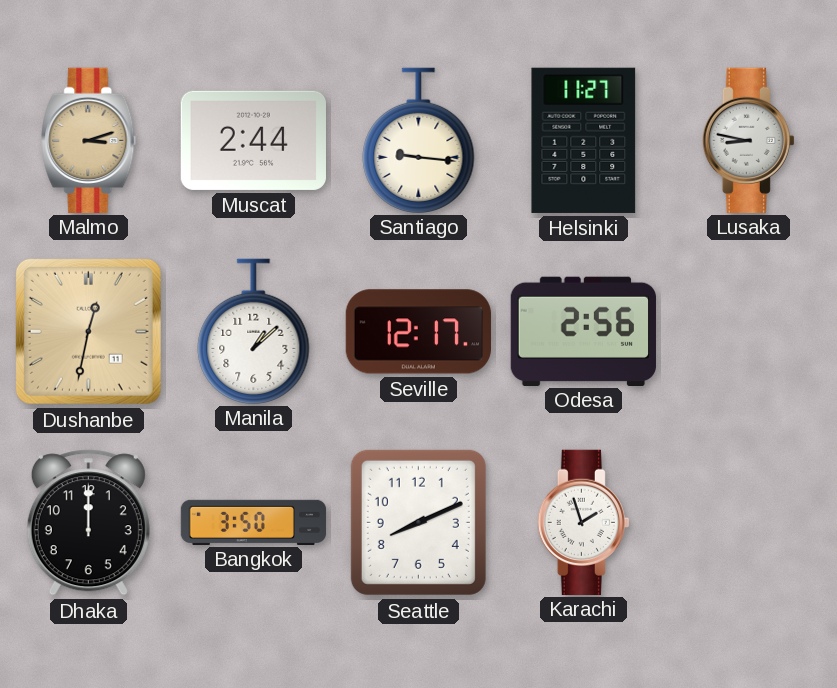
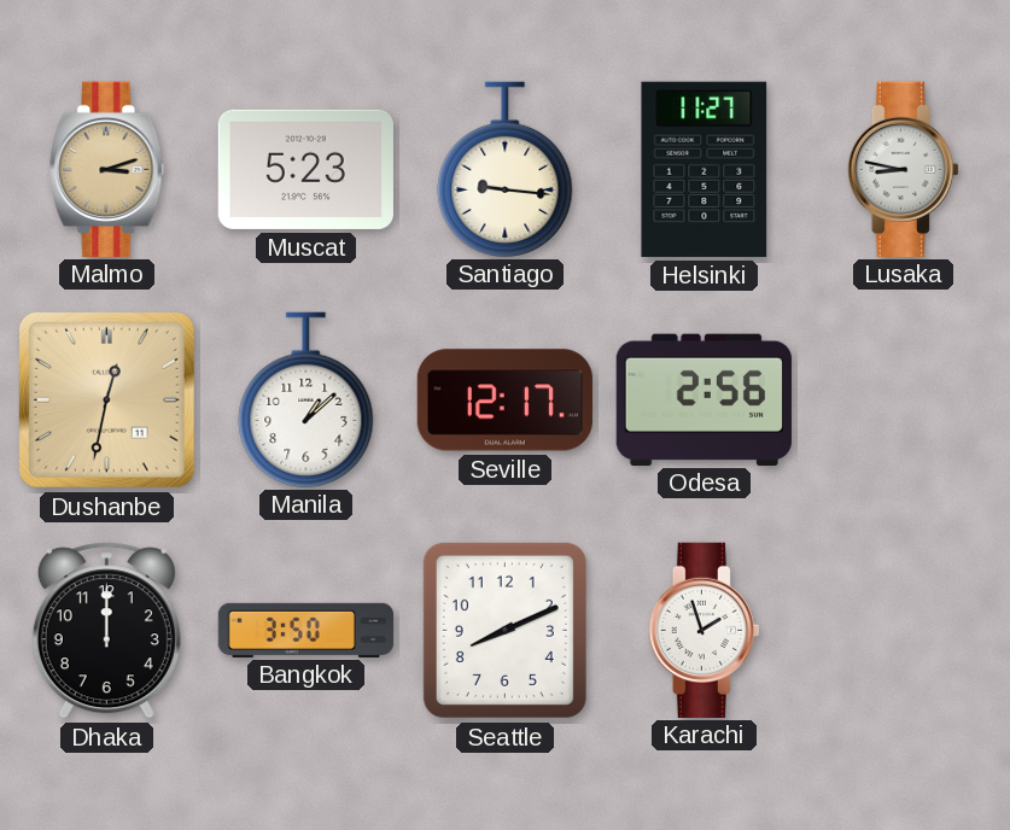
Muscat: 2:44 -> 5:23
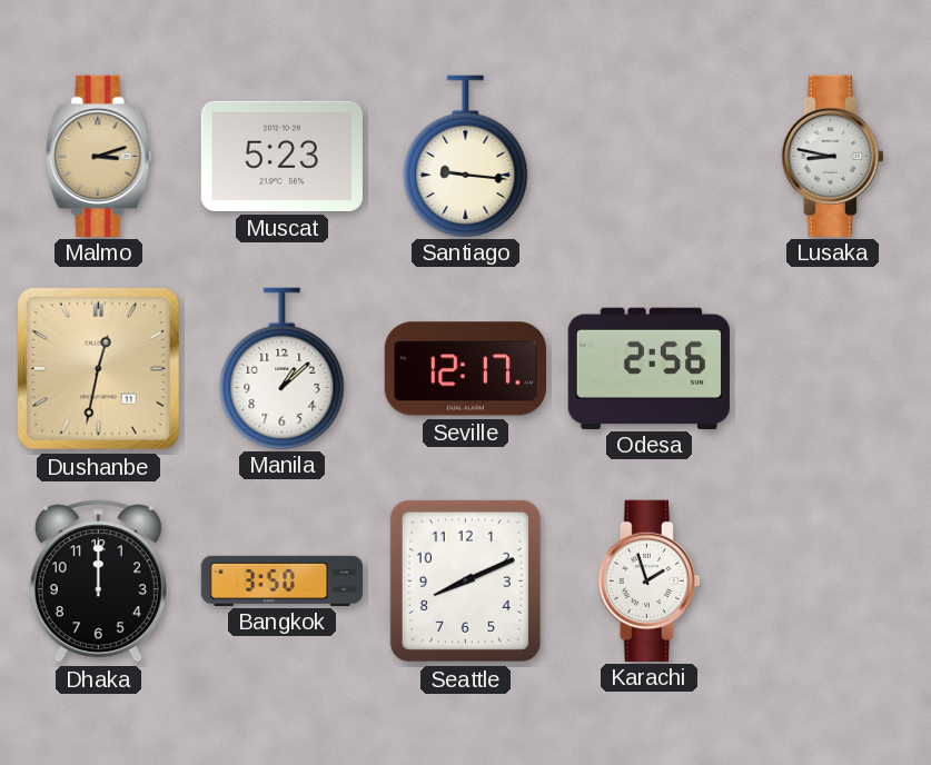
Helsinki: 11:27 -> none
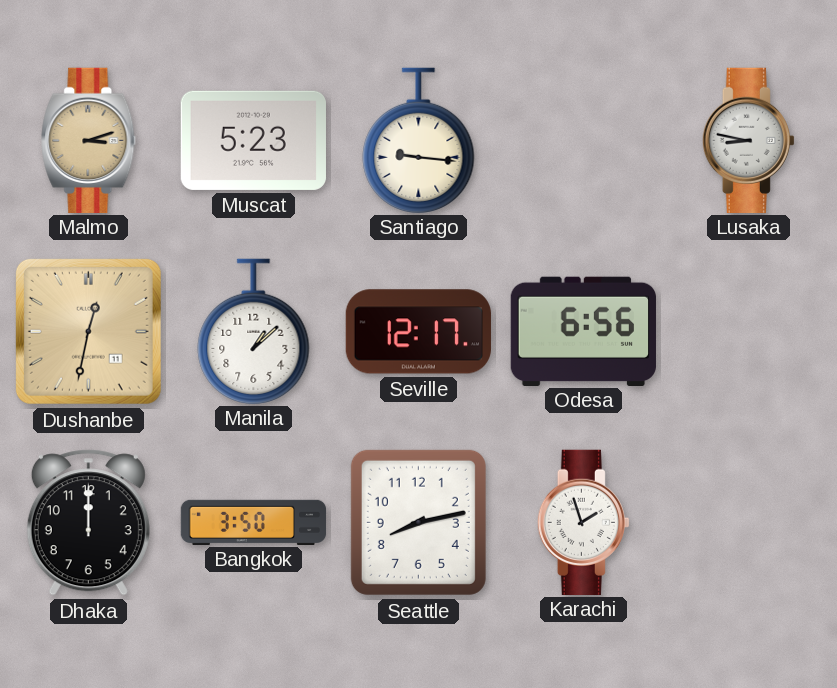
Odesa: 2:56 -> 6:56
Seattle: 8:11 -> 8:13
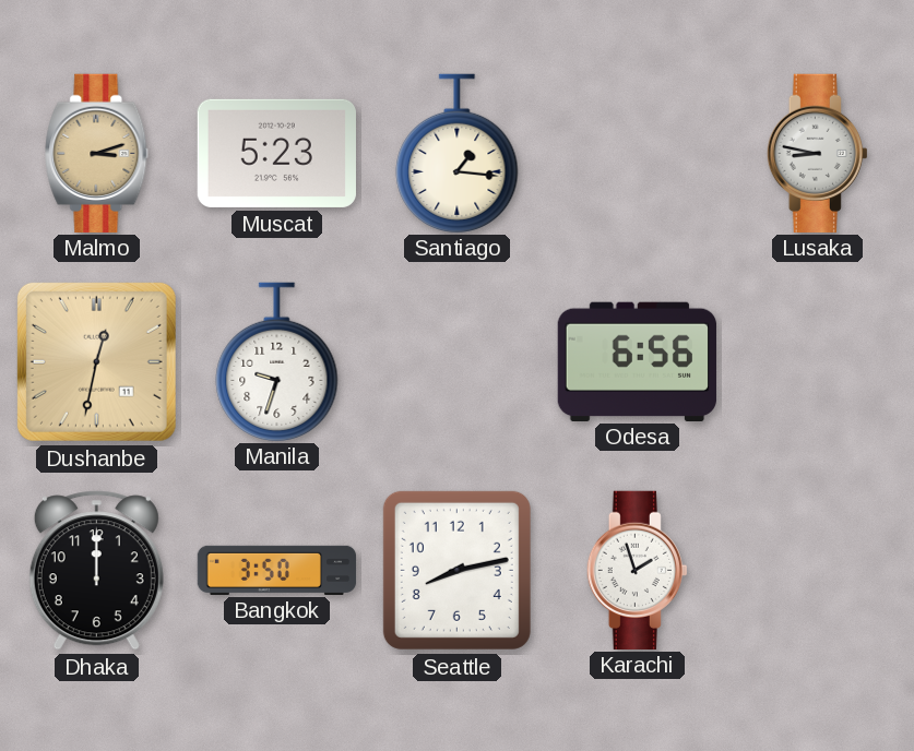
Santiago: 9:16 -> 1:16
Manila: 1:08 -> 9:33
Seville: 12:17 -> none
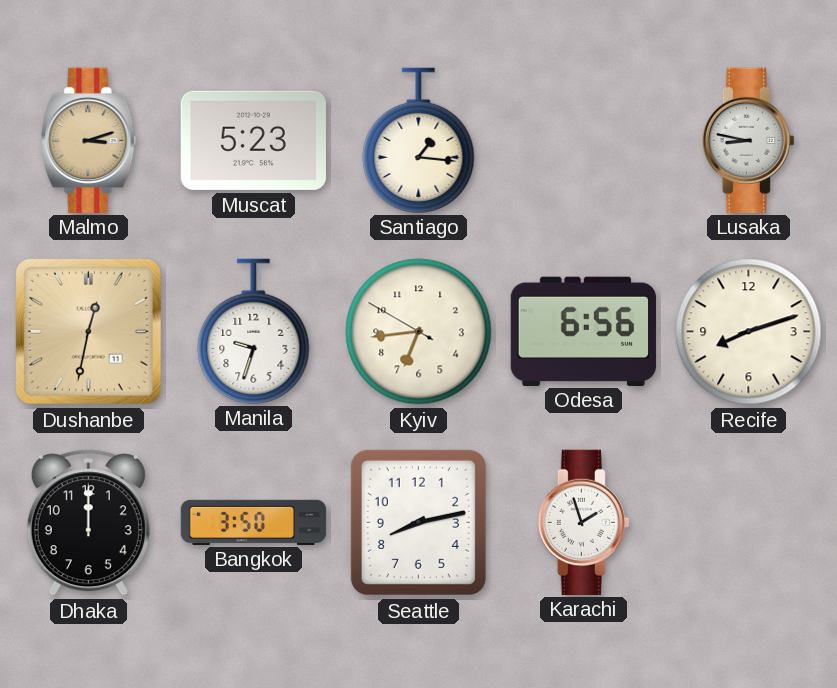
Kyiv: none -> 6:43
Recife: none -> 8:12
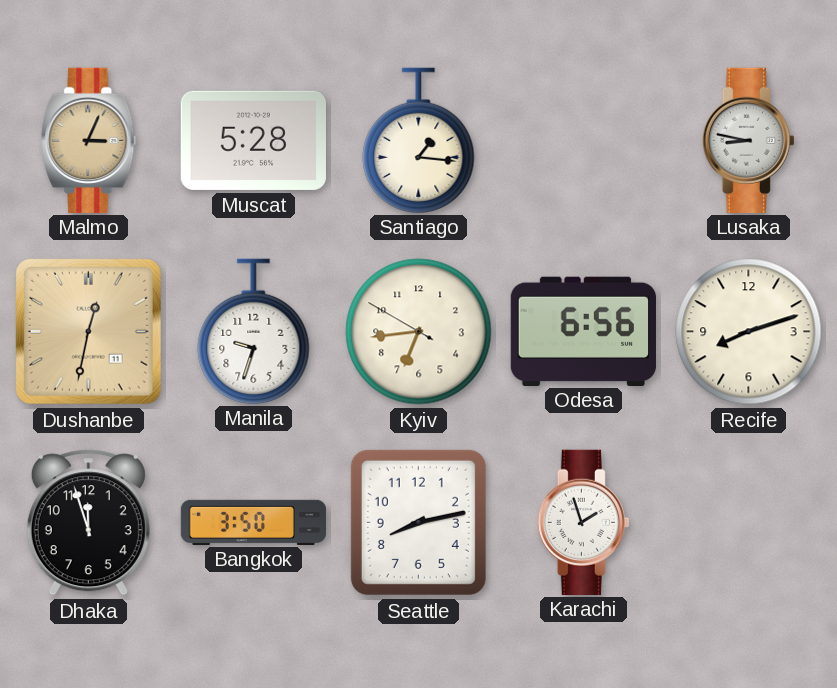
Malmo: 3:12 -> 3:04
Muscat: 5:23 -> 5:28
Dhaka: 12:00 -> 11:57
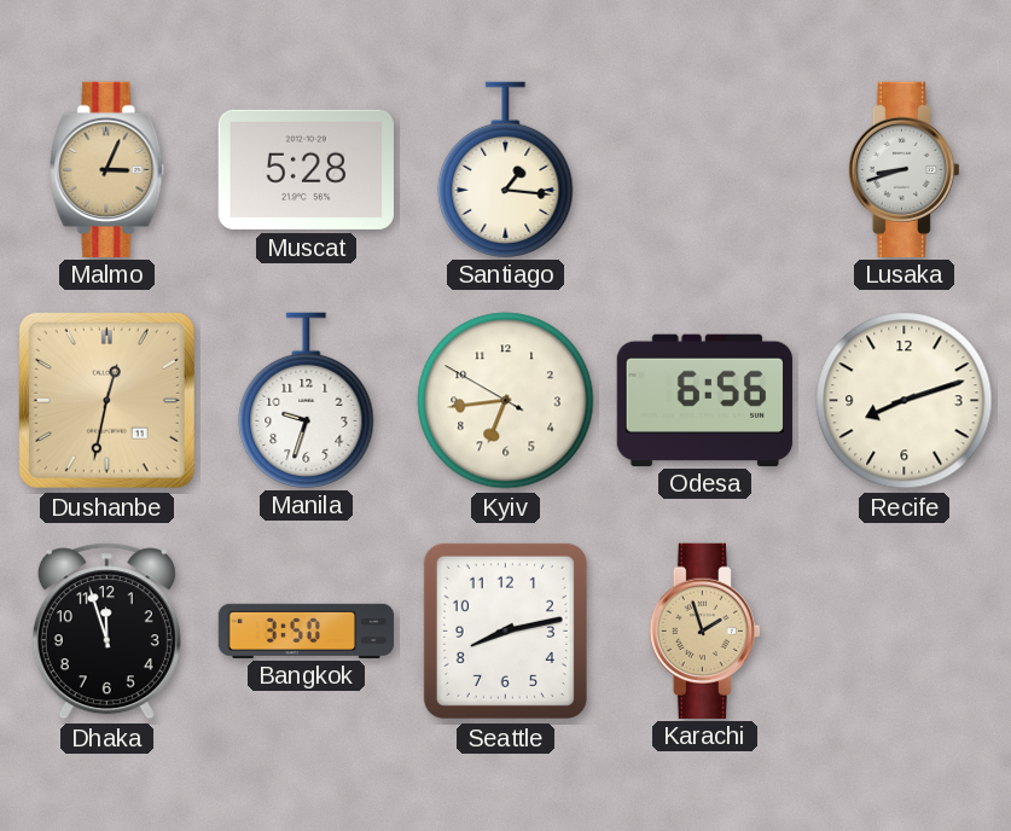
Lusaka: 8:47 -> 8:42
Karachi dial: white -> champagne
